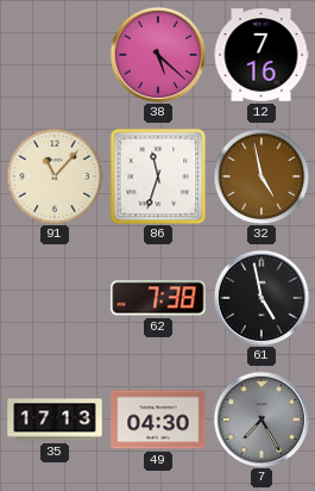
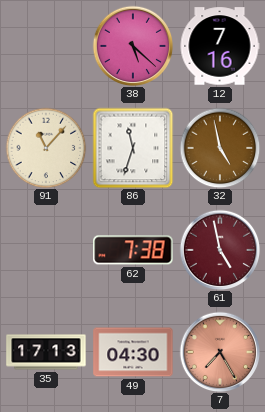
61 dial: black -> burgundy
7 dial: grey -> salmon
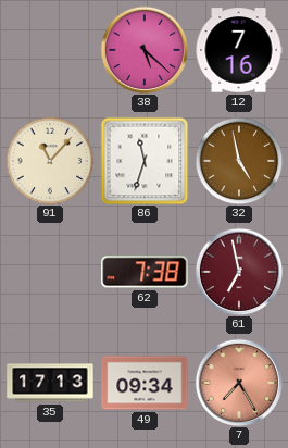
61: 4:58 -> 6:58
49: 04:30 -> 09:34
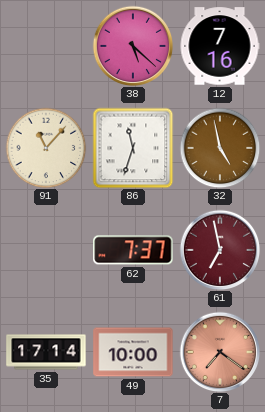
62: 7:38 -> 7:37
35: 17:13 -> 17:14
49: 09:34 -> 10:00
7: 7:25 -> 7:21
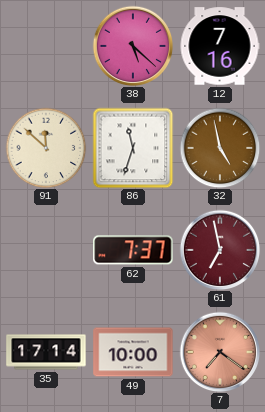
91: 11:07 -> 11:52
